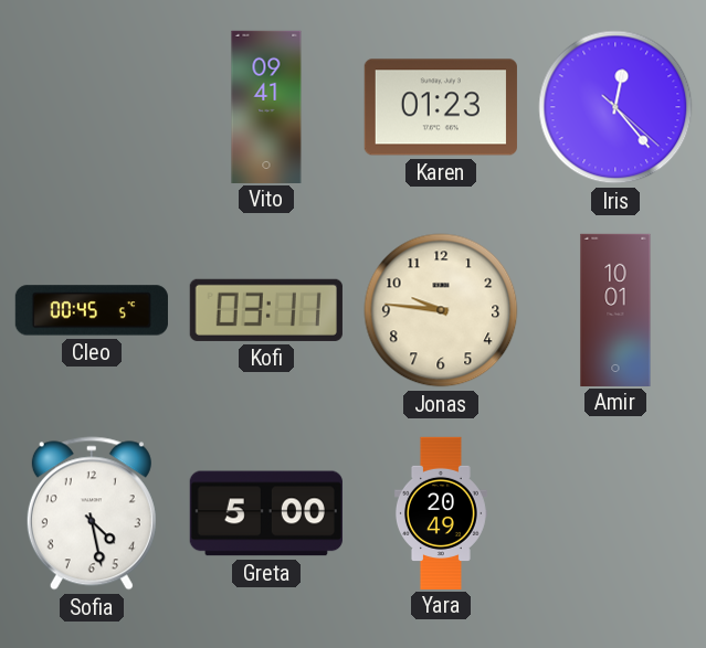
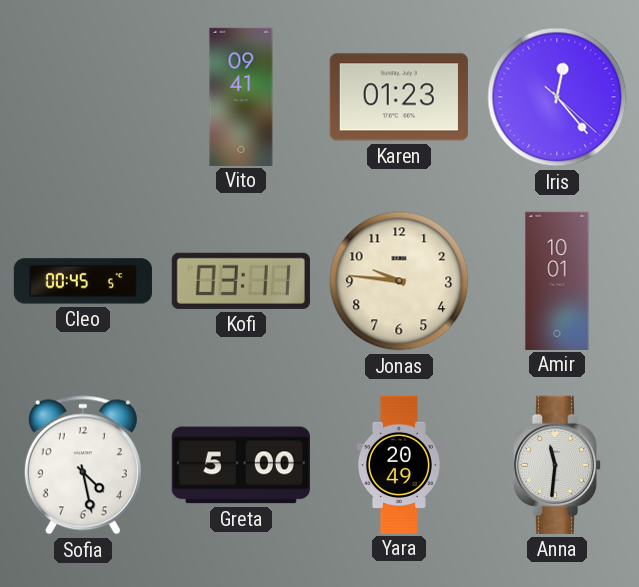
Anna: none -> 11:31
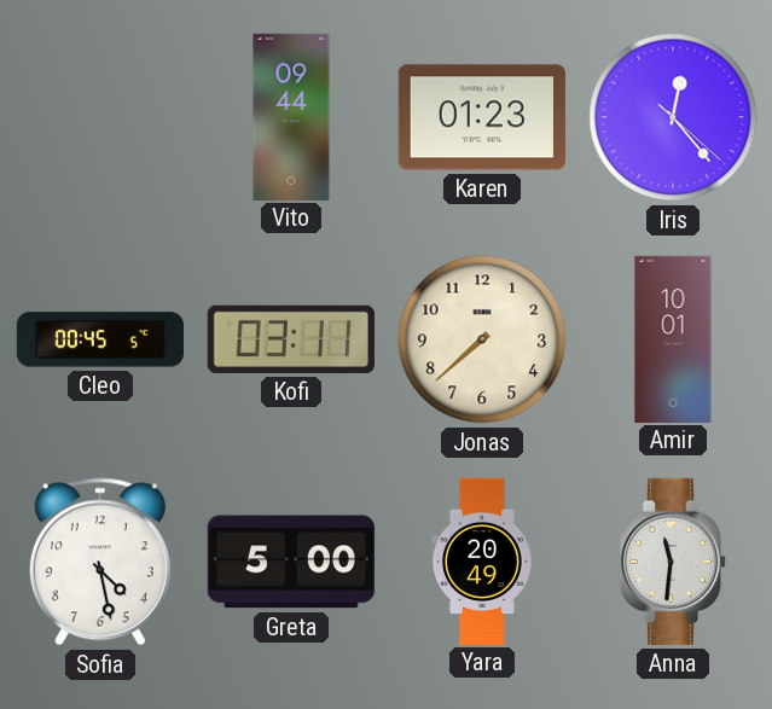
Vito: 09:41 -> 09:44
Jonas: 9:46 -> 7:38
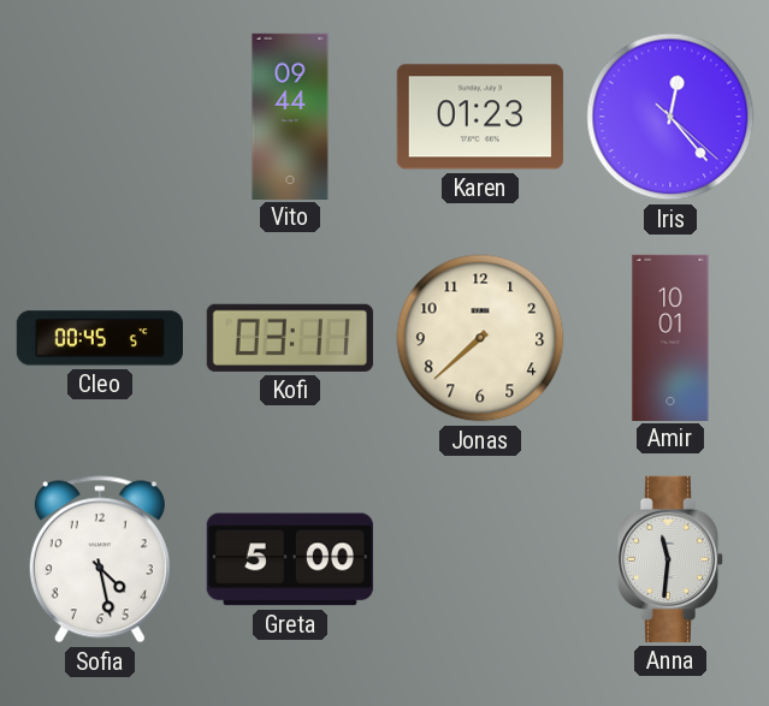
Yara: 20:49 -> none
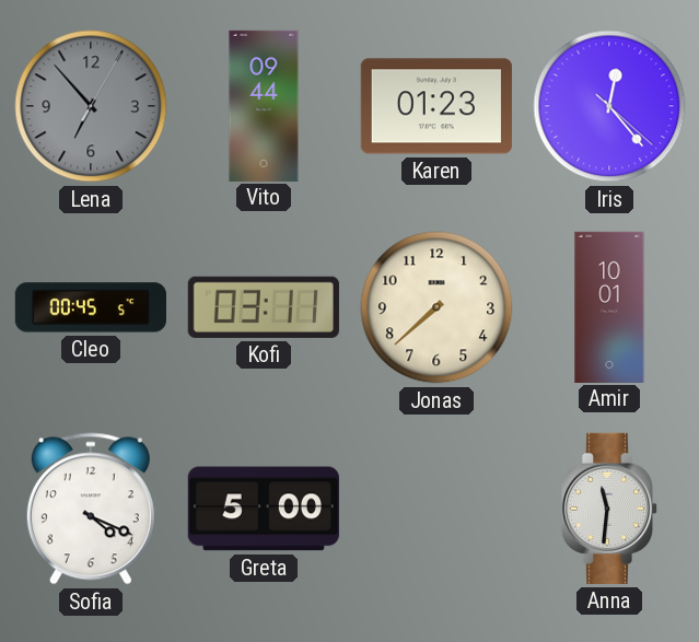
Lena: none -> 6:53
Sofia: 4:28 -> 4:19
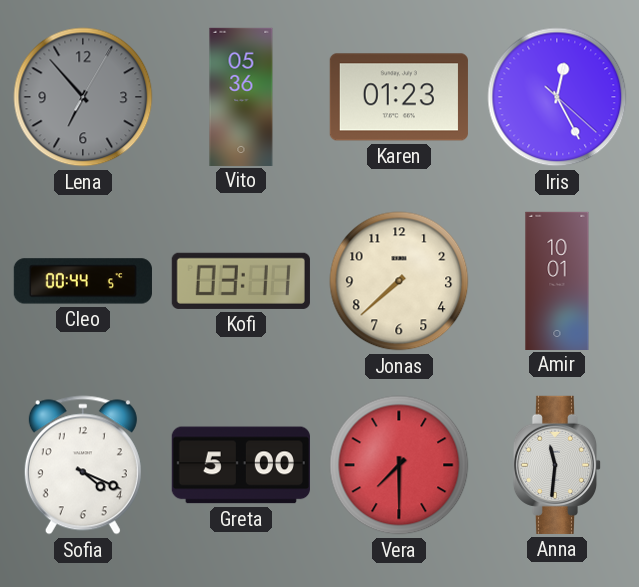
Vito: 09:44 -> 05:36
Iris: 12:23 -> 12:25
Cleo: 00:45 -> 00:44
Vera: none -> 7:30
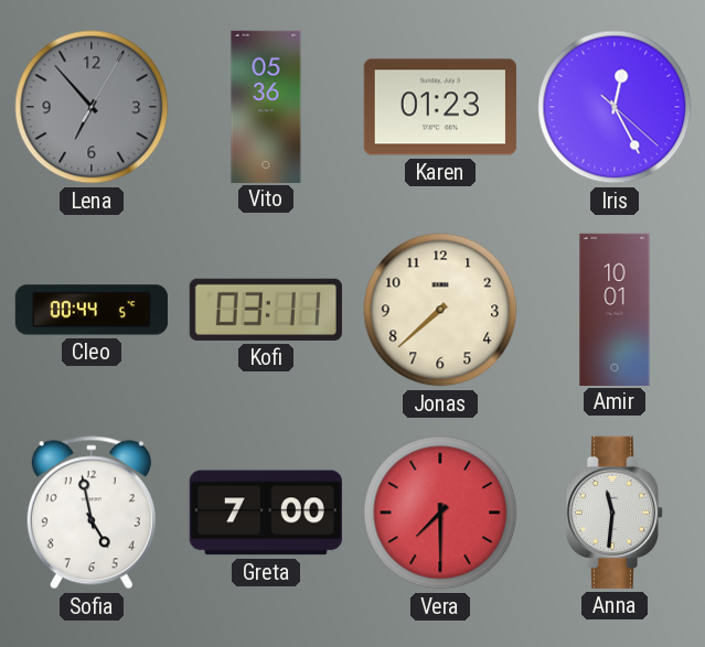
Sofia: 4:19 -> 4:58
Greta: 5:00 -> 7:00
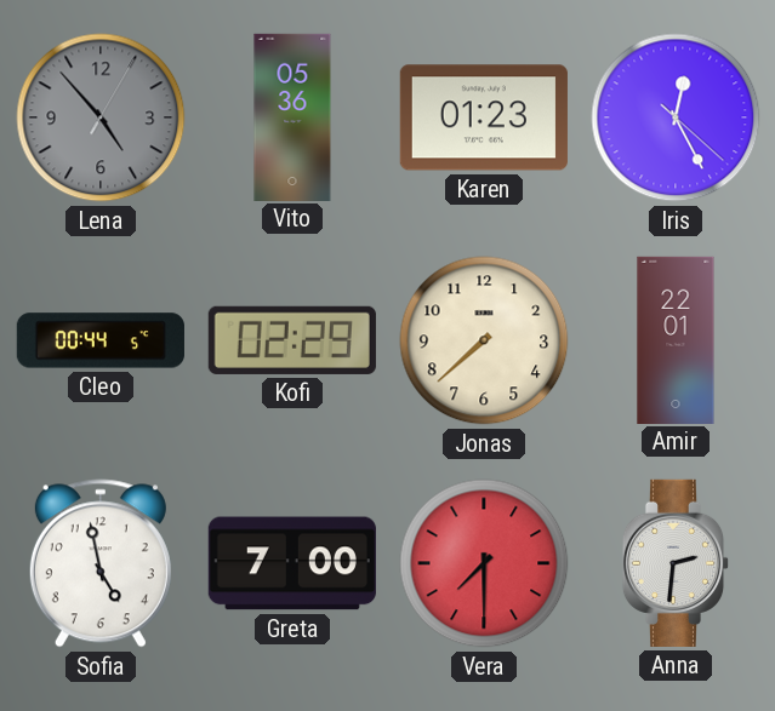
Lena: 6:53 -> 4:53
Kofi: 03:11 -> 02:29
Amir: 10:01 -> 22:01
Anna: 11:31 -> 2:31
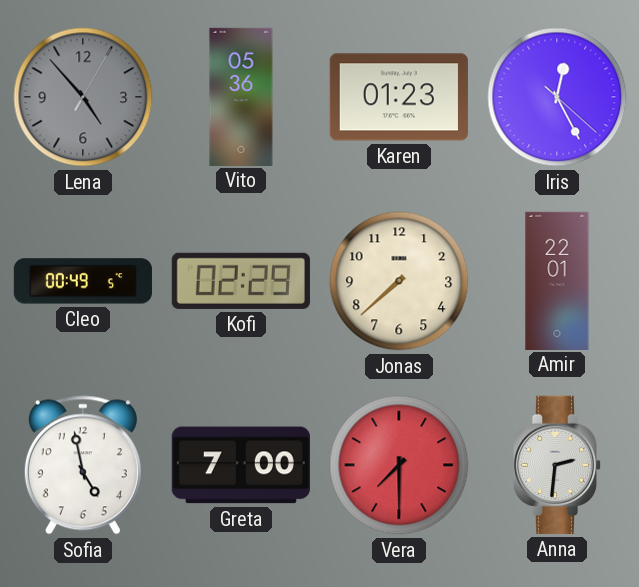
Cleo: 00:44 -> 00:49
